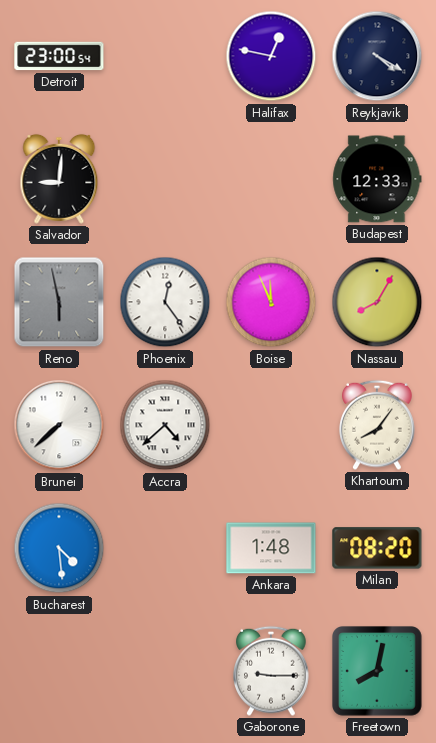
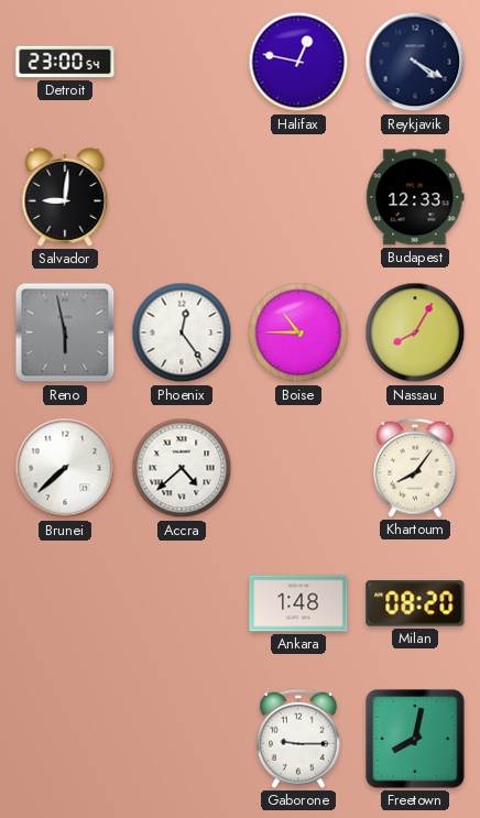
Boise: 11:56 -> 10:45
Bucharest: 4:29 -> none
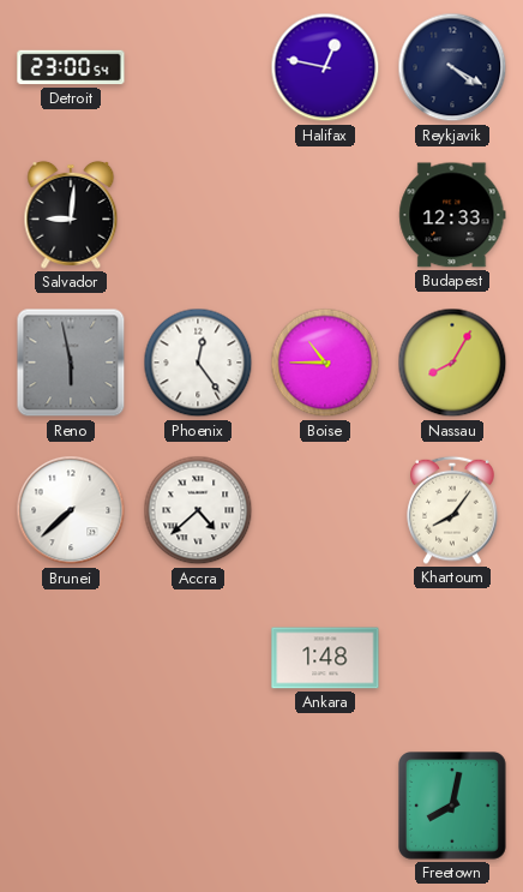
Milan: 08:20 -> none
Gaborone: 9:15 -> none
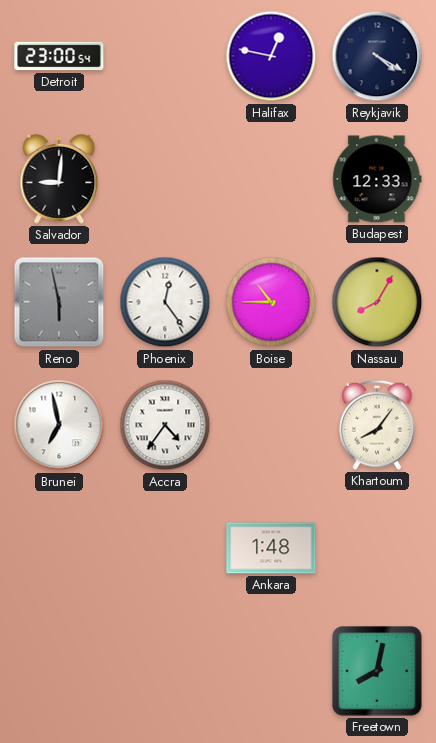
Brunei: 7:38 -> 6:58
Accra: 4:38 -> 4:36
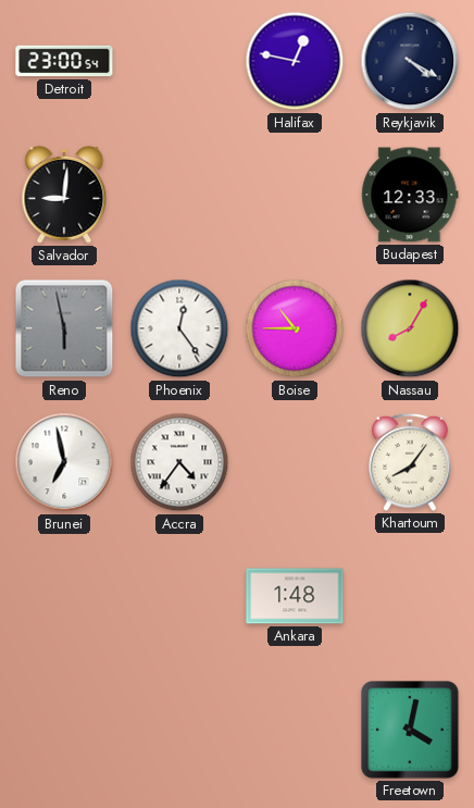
Freetown: 8:02 -> 4:02
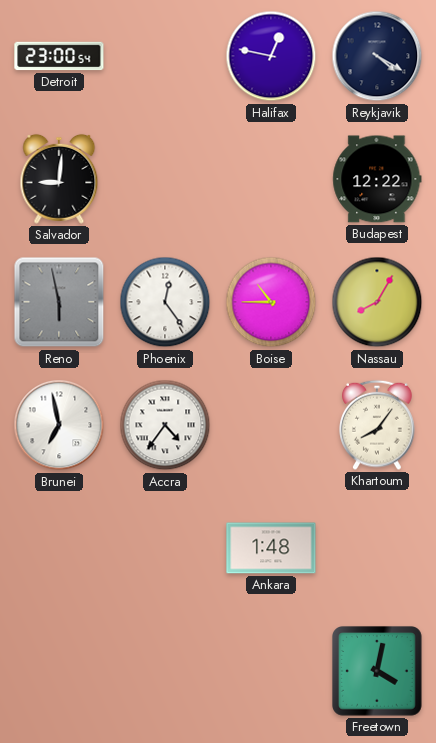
Budapest: 12:33 -> 12:22
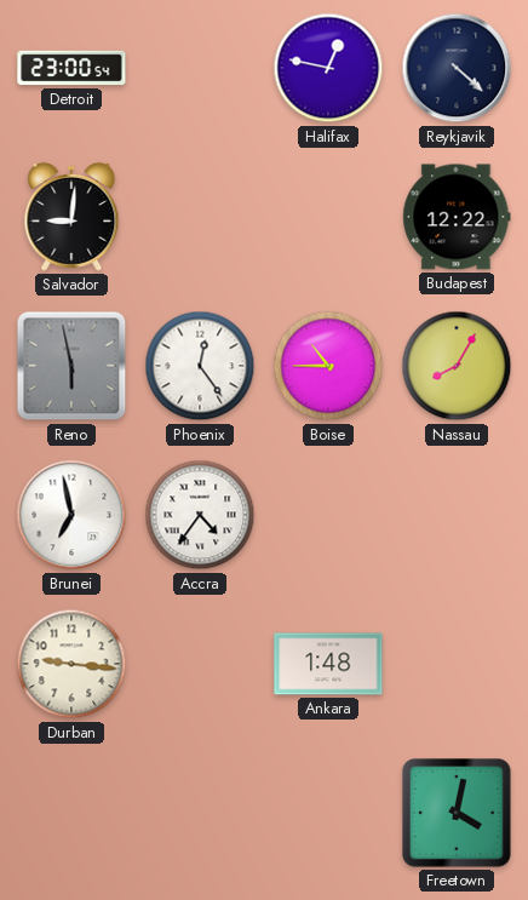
Reykjavik: 4:20 -> 4:22
Khartoum: 8:06 -> none
Durban: none -> 9:16
